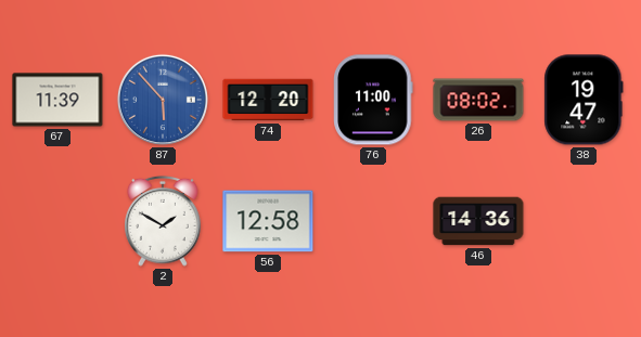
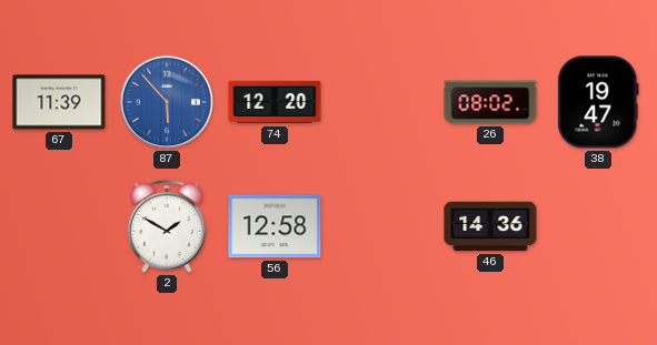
76: 11:00 -> none
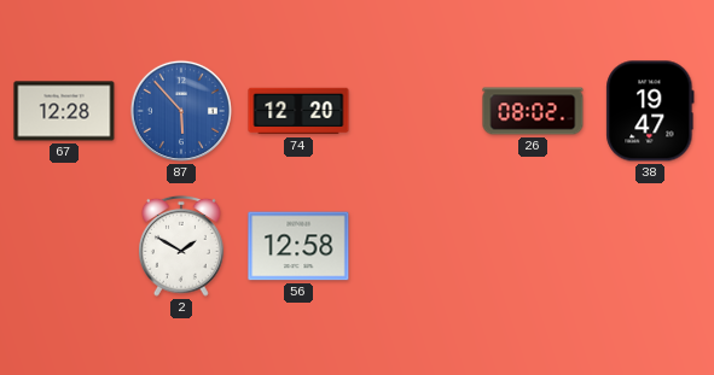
67: 11:39 -> 12:28
46: 14:36 -> none
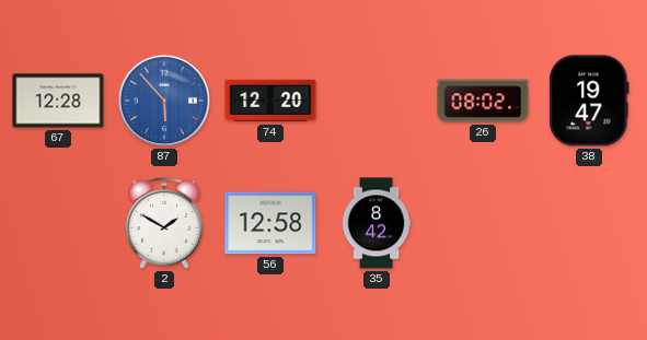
35: none -> 8:42
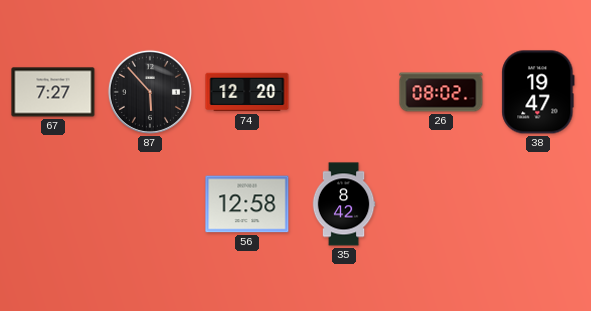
67: 12:28 -> 7:27
87 dial: blue -> black
2: 1:50 -> none
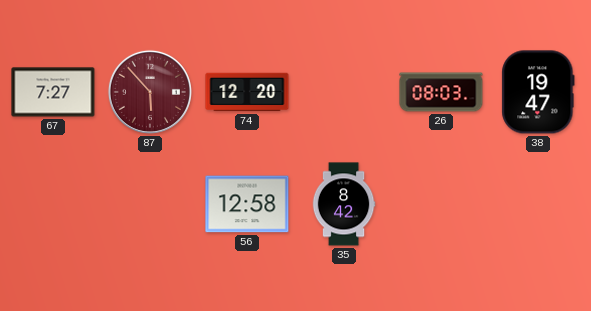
87 dial: black -> burgundy
26: 08:02 -> 08:03
